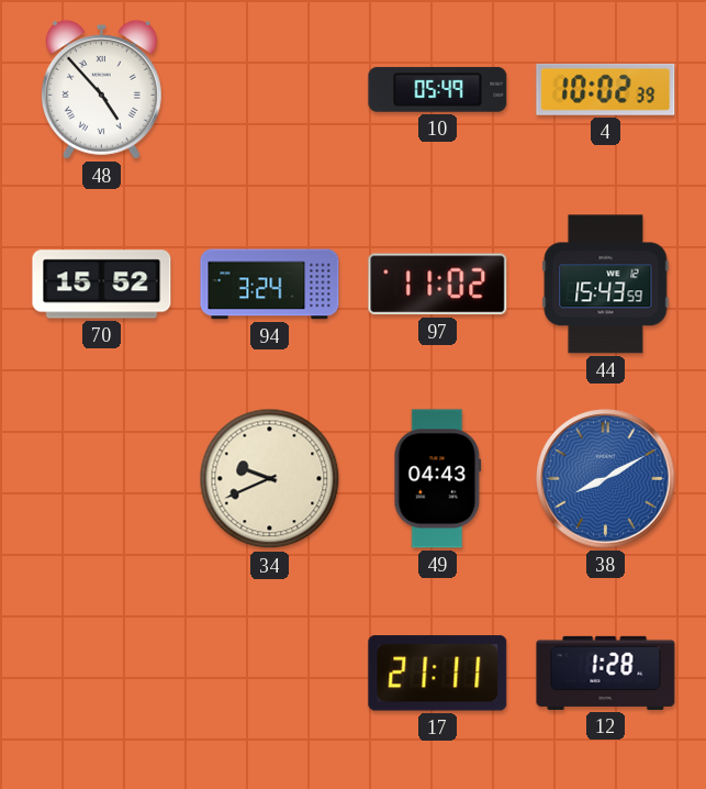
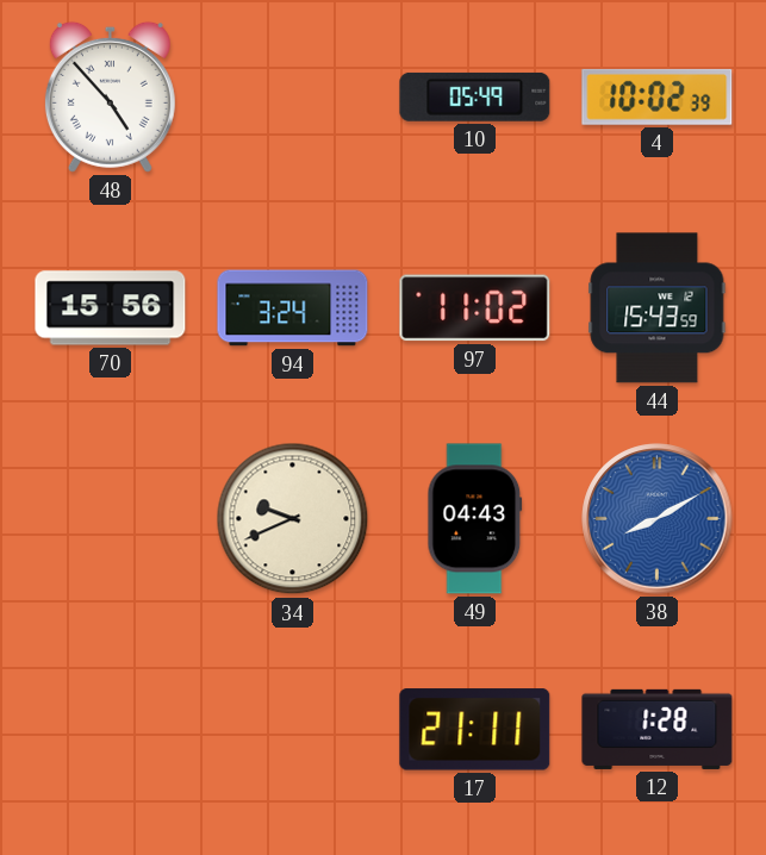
70: 15:52 -> 15:56
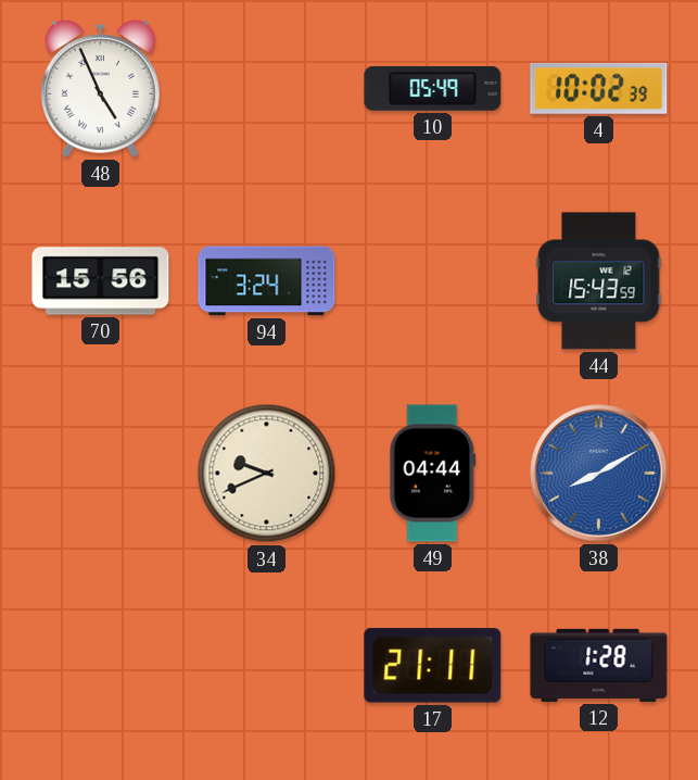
48: 4:53 -> 4:56
97: 11:02 -> none
49: 04:43 -> 04:44
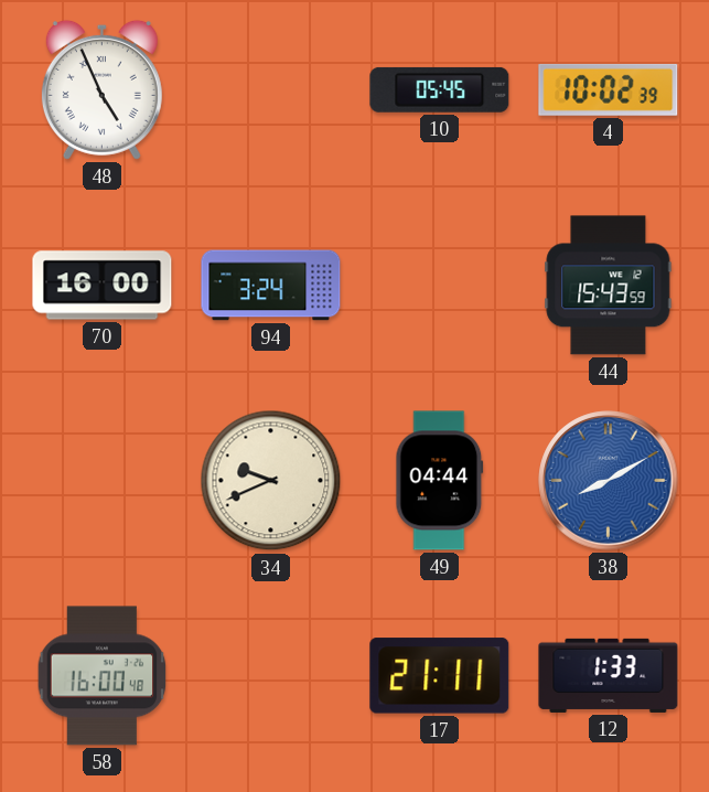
10: 05:49 -> 05:45
70: 15:56 -> 16:00
58: none -> 16:00
12: 1:28 -> 1:33
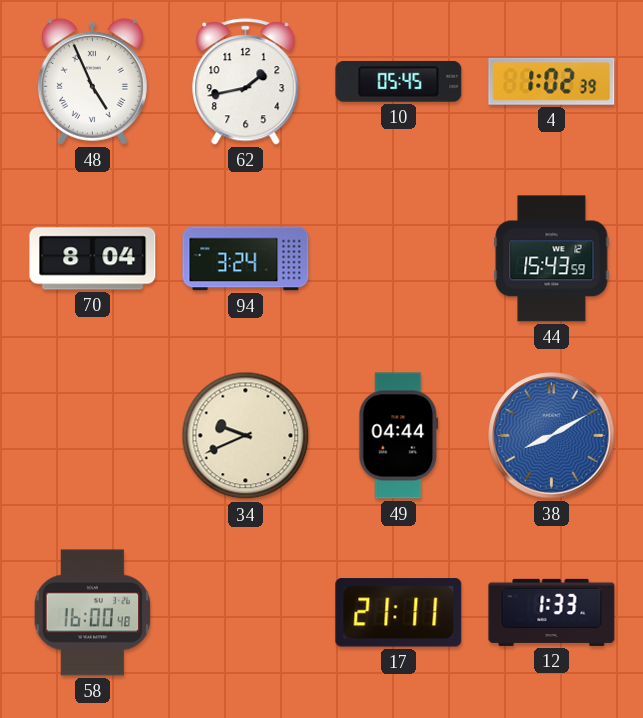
62: none -> 1:43
4: 10:02 -> 1:02
70: 16:00 -> 8:04
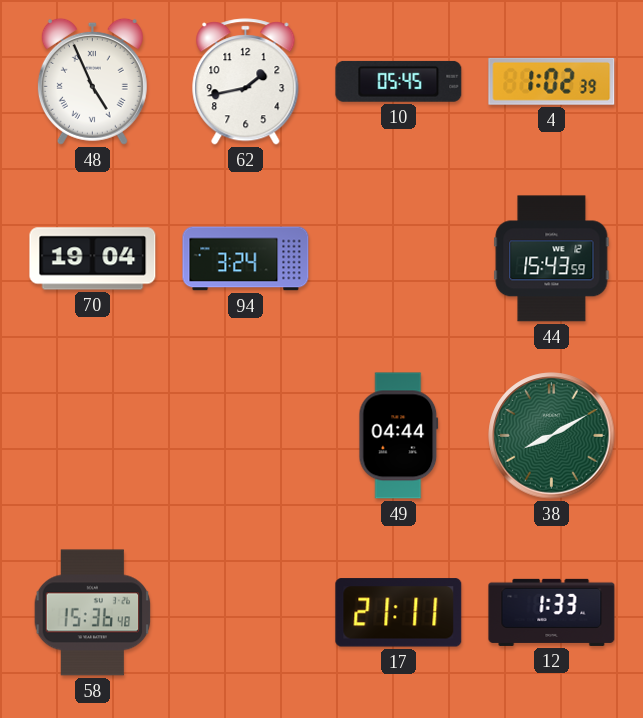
70: 8:04 -> 19:04
34: 9:41 -> none
38 dial: blue -> green
58: 16:00 -> 15:36
